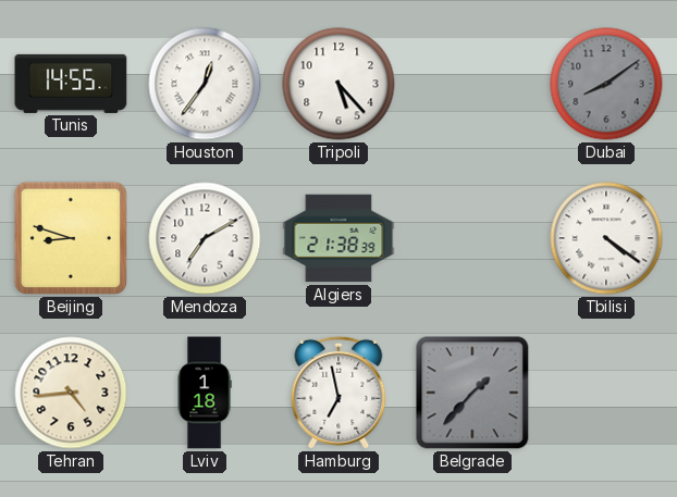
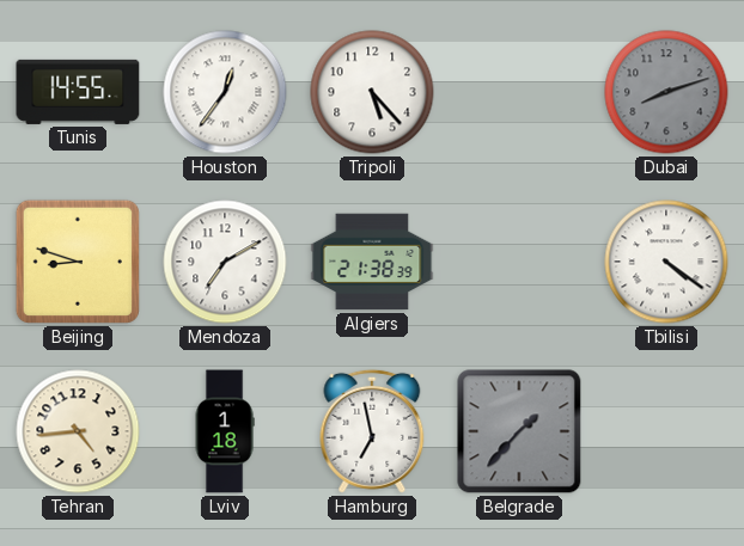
Dubai: 8:09 -> 8:12
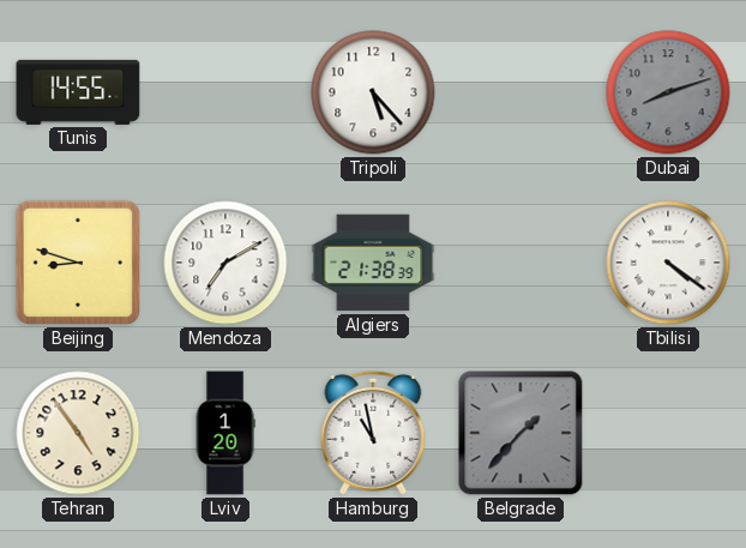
Houston: 12:36 -> none
Tehran: 4:44 -> 4:54
Lviv: 1:18 -> 1:20
Hamburg: 6:58 -> 10:58
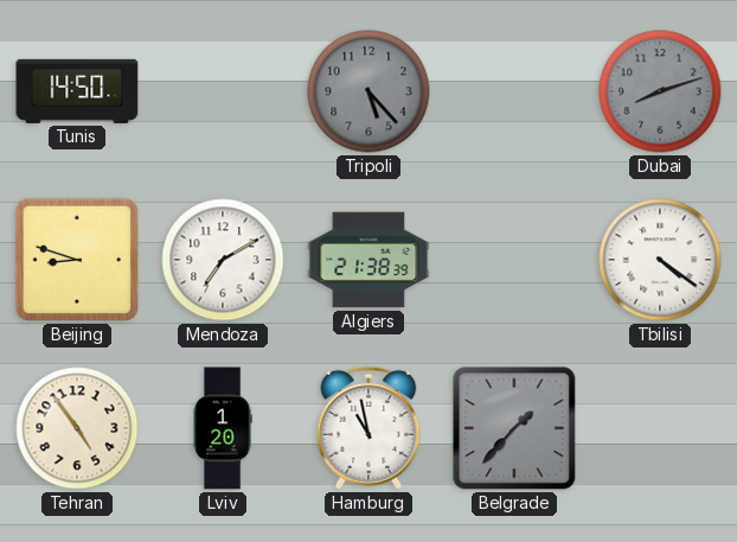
Tunis: 14:55 -> 14:50
Tripoli dial: white -> grey
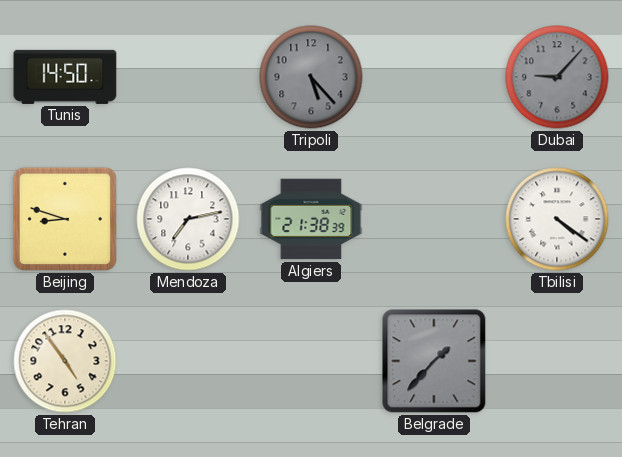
Dubai: 8:12 -> 9:07
Mendoza: 7:10 -> 7:13
Lviv: 1:20 -> none
Hamburg: 10:58 -> none
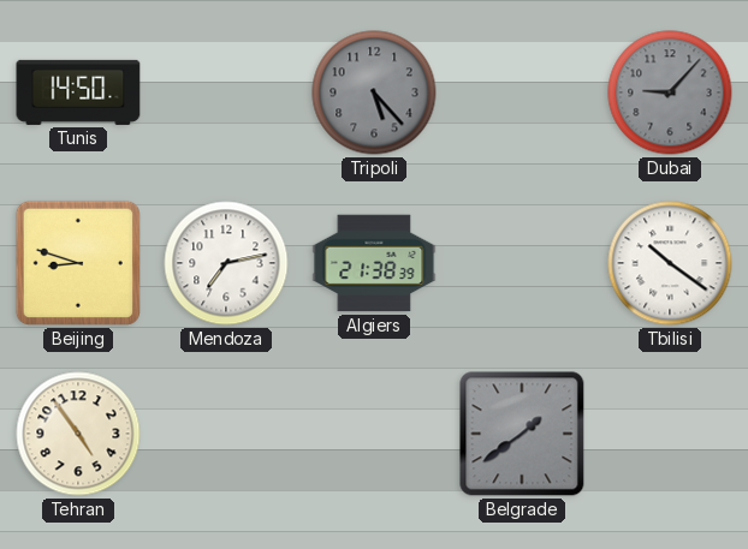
Tbilisi: 4:21 -> 10:21
Belgrade: 1:37 -> 1:39
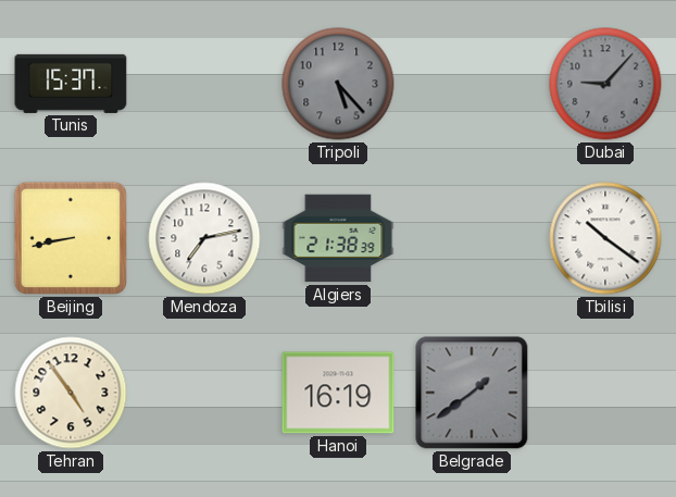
Tunis: 14:50 -> 15:37
Beijing: 8:48 -> 8:43
Hanoi: none -> 16:19
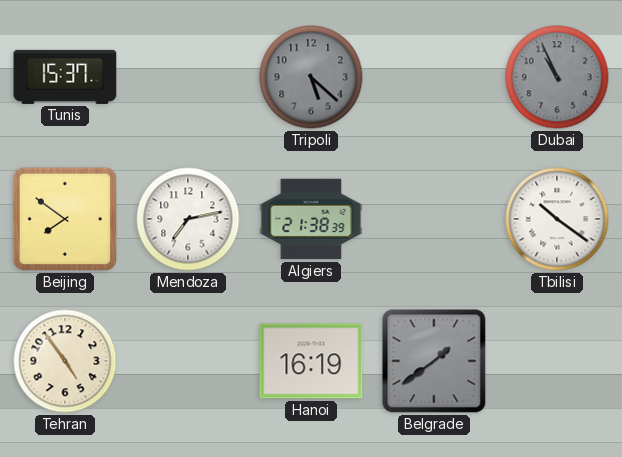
Tripoli: 5:23 -> 5:22
Dubai: 9:07 -> 10:56
Beijing: 8:43 -> 7:51
